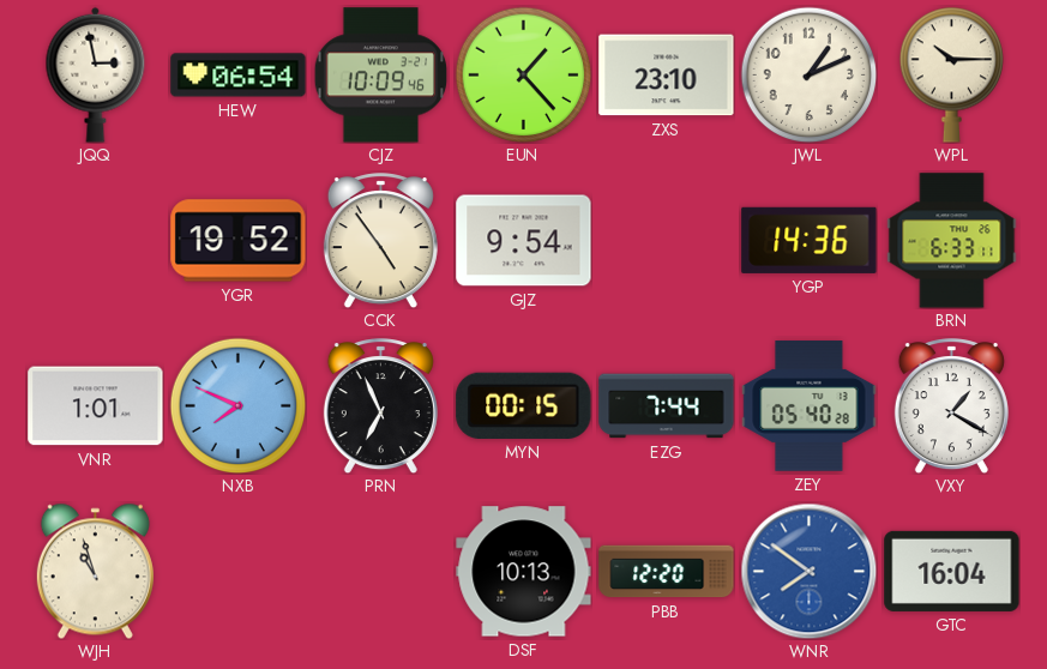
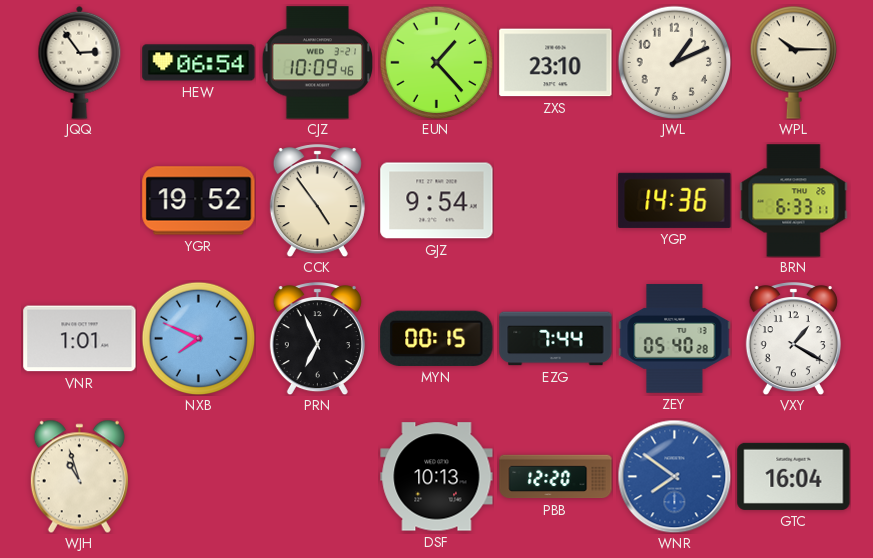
JQQ: 2:58 -> 2:54
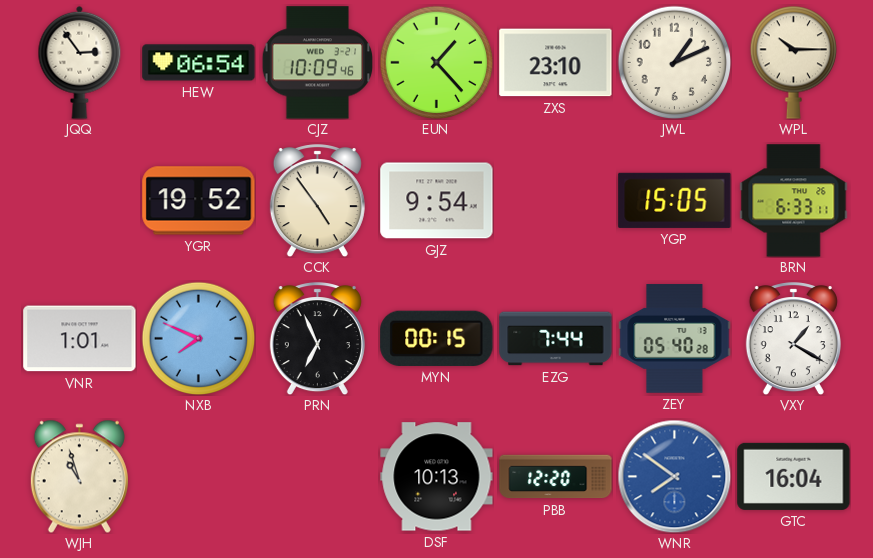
YGP: 14:36 -> 15:05
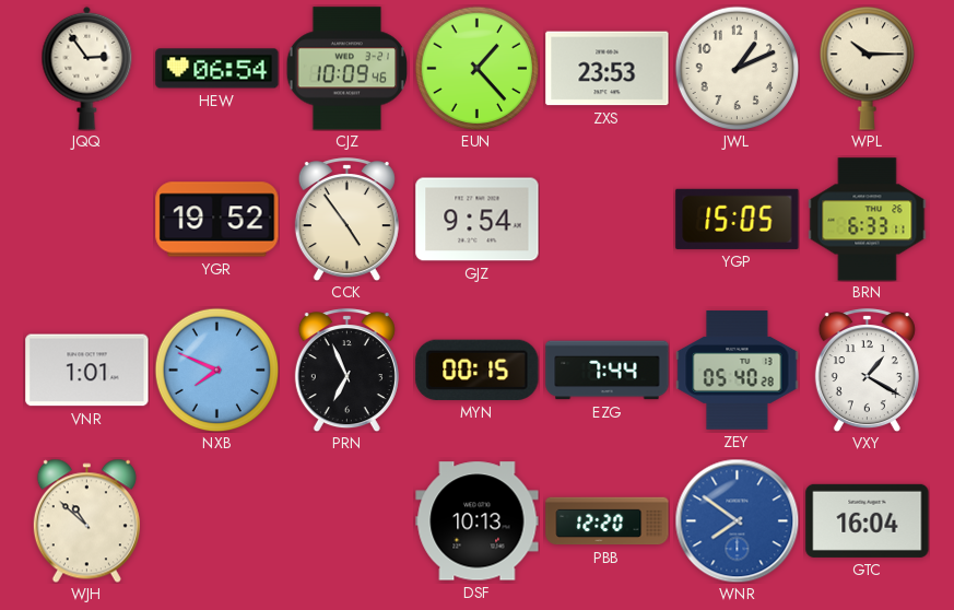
ZXS: 23:10 -> 23:53
WJH: 10:57 -> 10:52
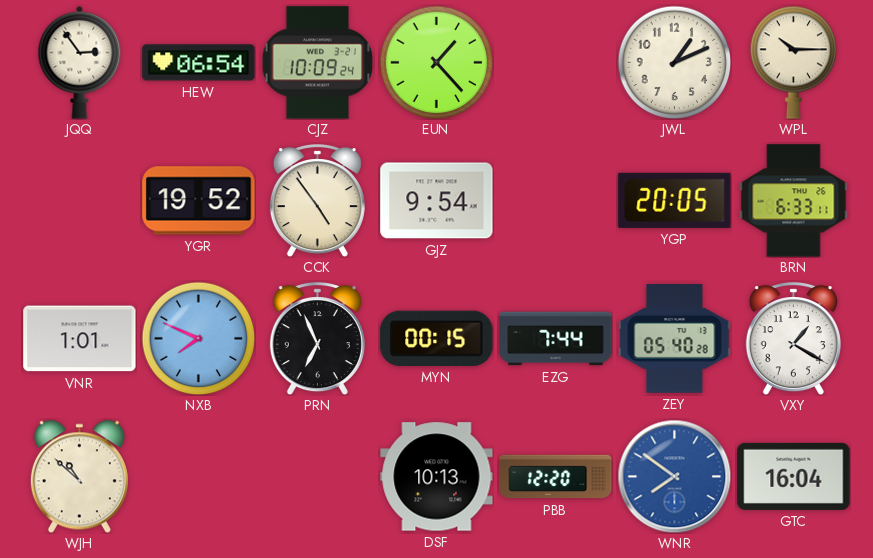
CJZ: 10:09:46 -> 10:09:24
ZXS: 23:53 -> none
YGP: 15:05 -> 20:05
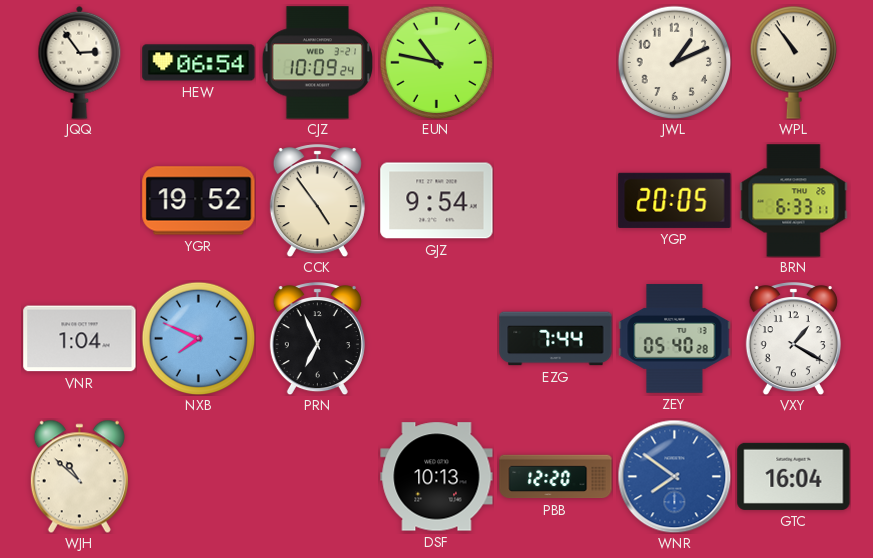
EUN: 1:23 -> 10:47
WPL: 10:15 -> 10:54
VNR: 1:01 -> 1:04
MYN: 00:15 -> none
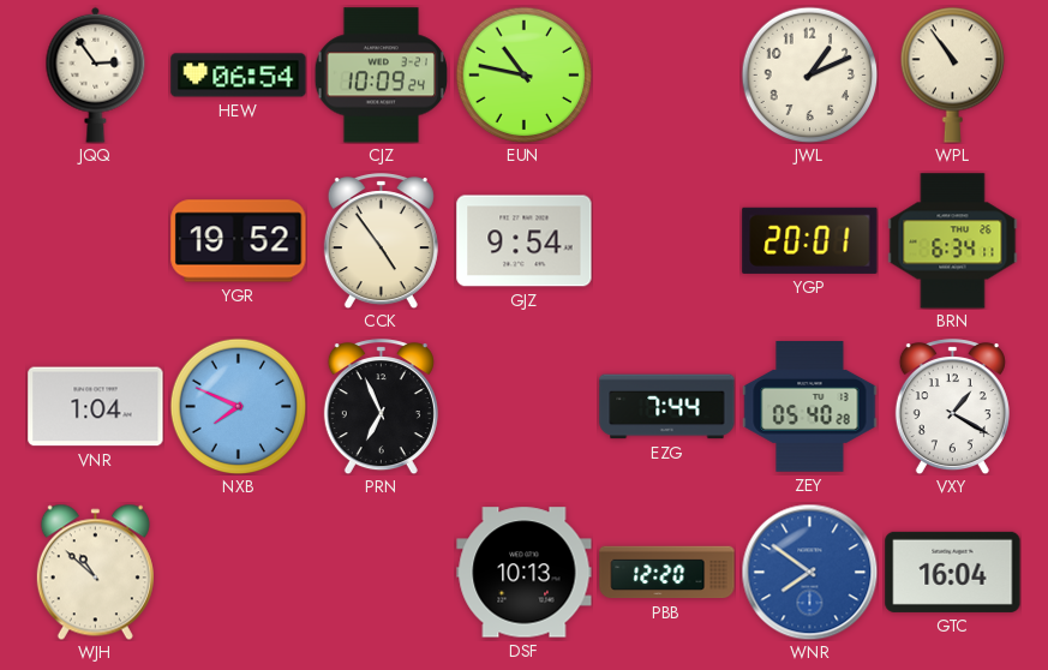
YGP: 20:05 -> 20:01
BRN: 6:33 -> 6:34
